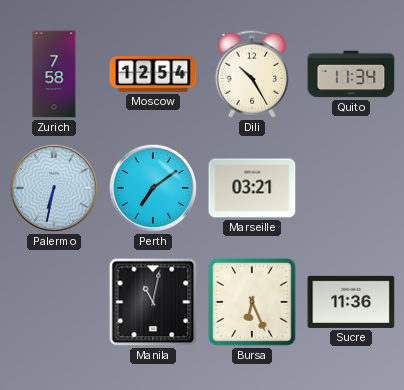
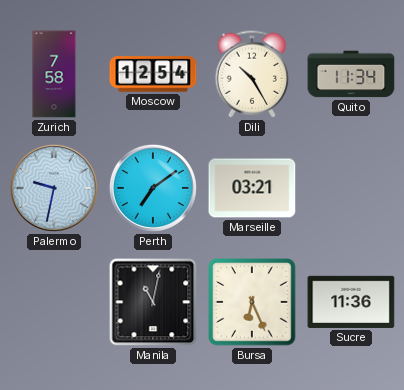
Palermo: 6:32 -> 9:32
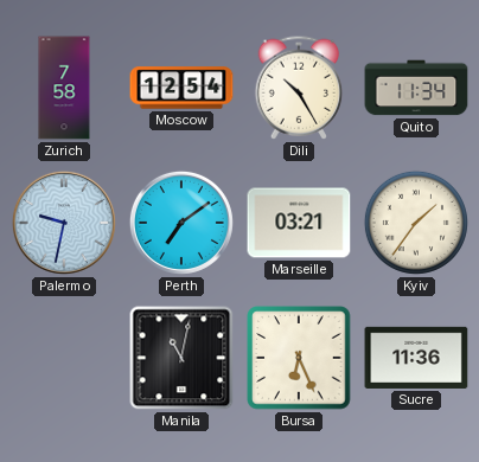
Kyiv: none -> 1:36
